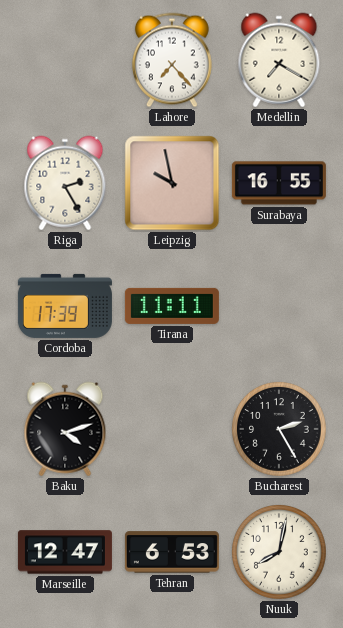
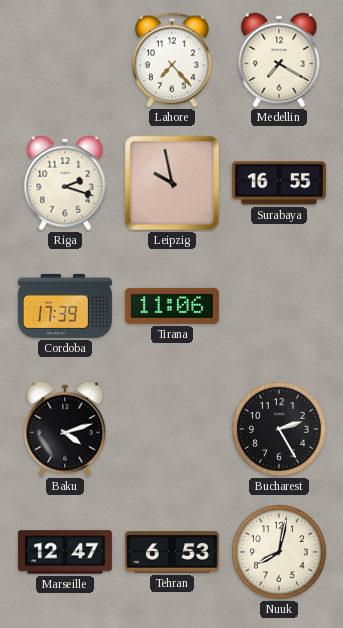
Riga: 2:25 -> 2:18
Tirana: 11:11 -> 11:06
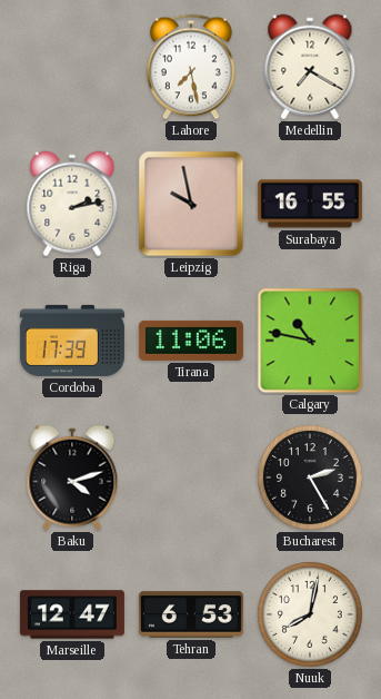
Lahore: 7:23 -> 7:28
Riga: 2:18 -> 2:13
Calgary: none -> 10:47
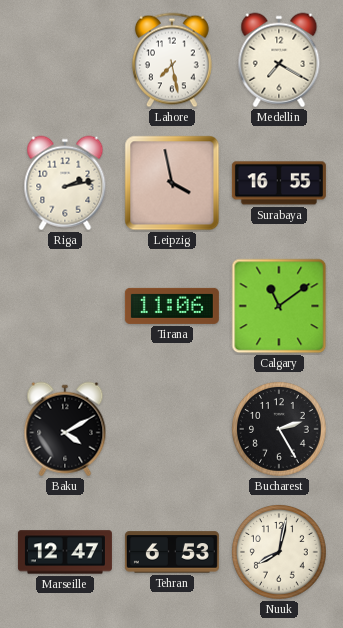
Leipzig: 9:58 -> 3:58
Cordoba: 17:39 -> none
Calgary: 10:47 -> 11:09
Baku: 4:12 -> 4:10
